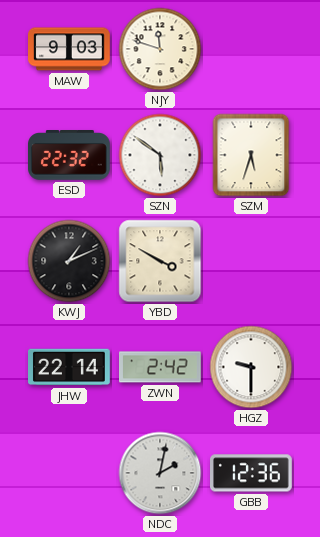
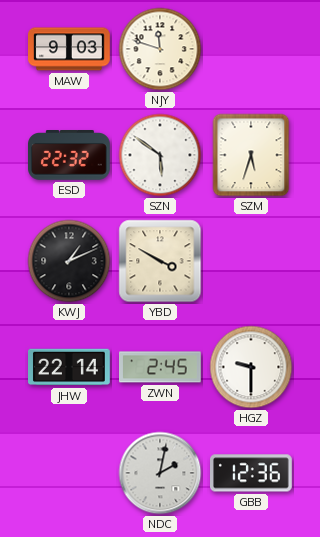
ZWN: 2:42 -> 2:45
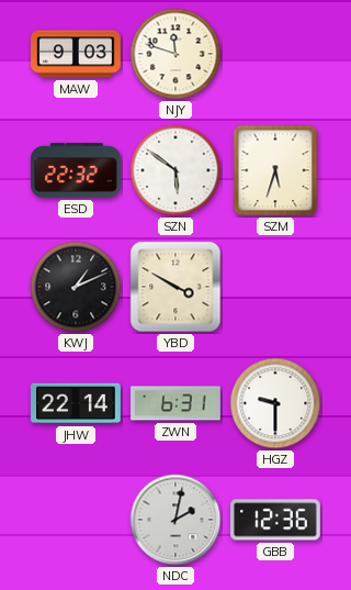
ZWN: 2:45 -> 6:31
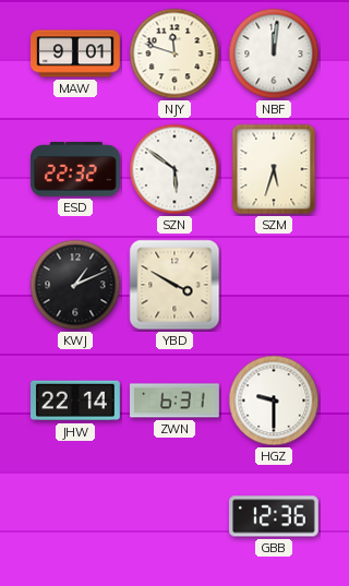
MAW: 9:03 -> 9:01
NBF: none -> 12:01
NDC: 2:02 -> none
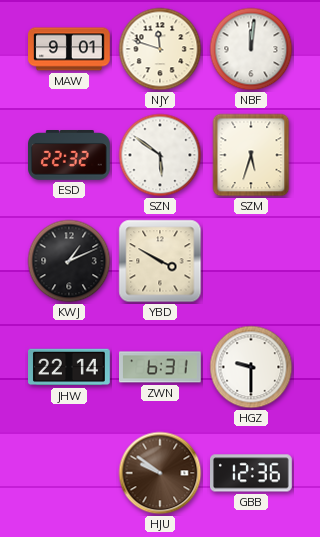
HJU: none -> 9:51
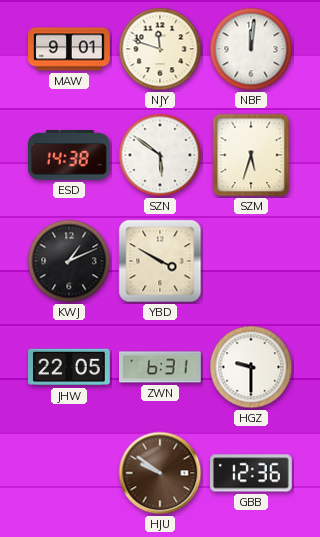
ESD: 22:32 -> 14:38
JHW: 22:14 -> 22:05
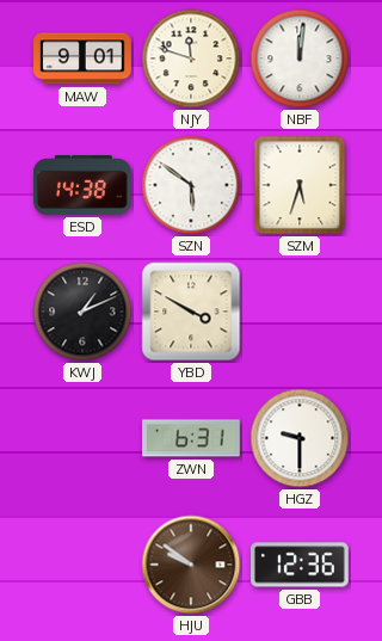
JHW: 22:05 -> none
